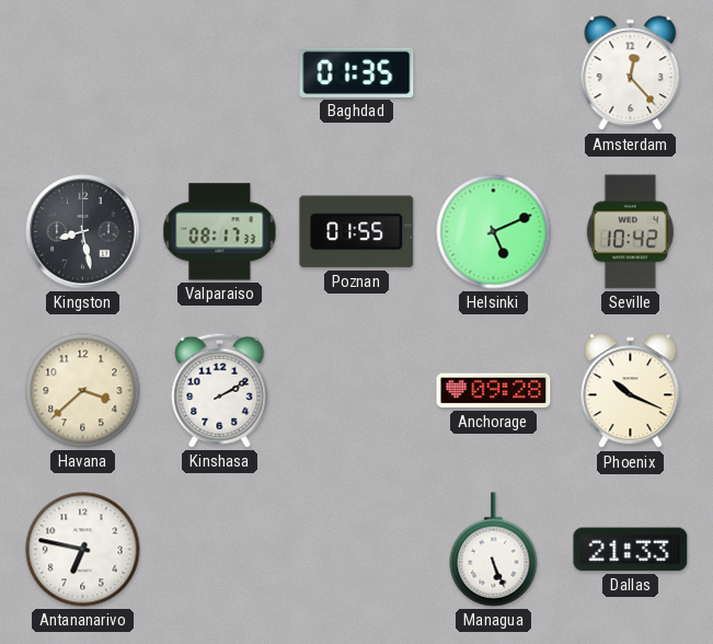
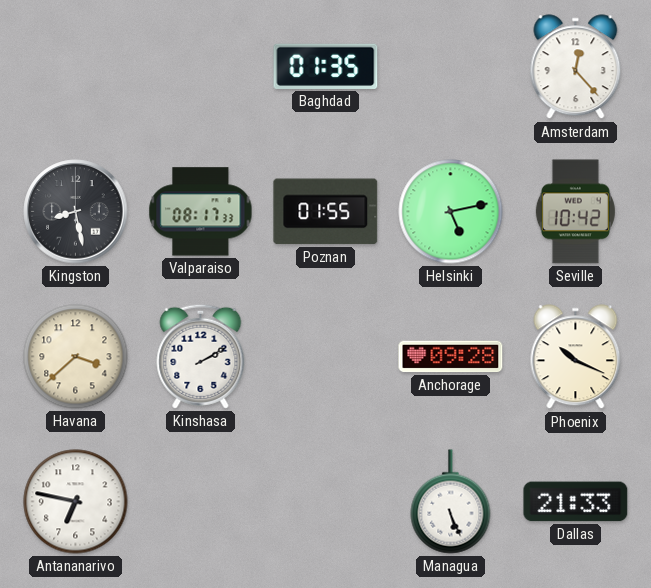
Helsinki: 5:11 -> 5:13
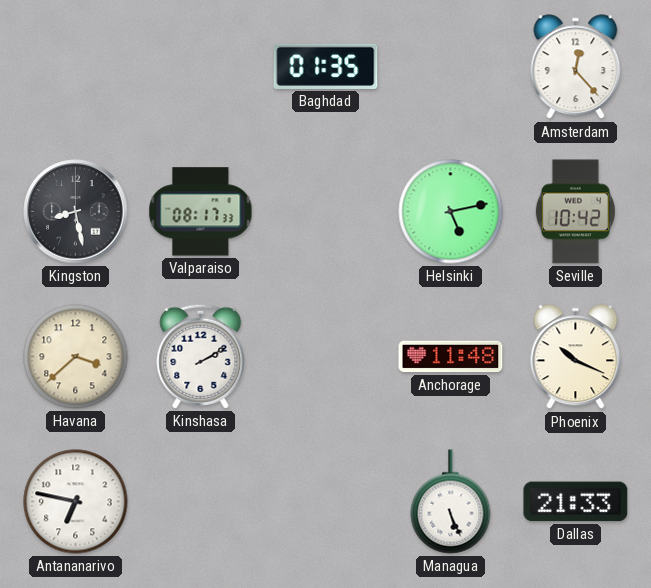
Poznan: 01:55 -> none
Anchorage: 09:28 -> 11:48
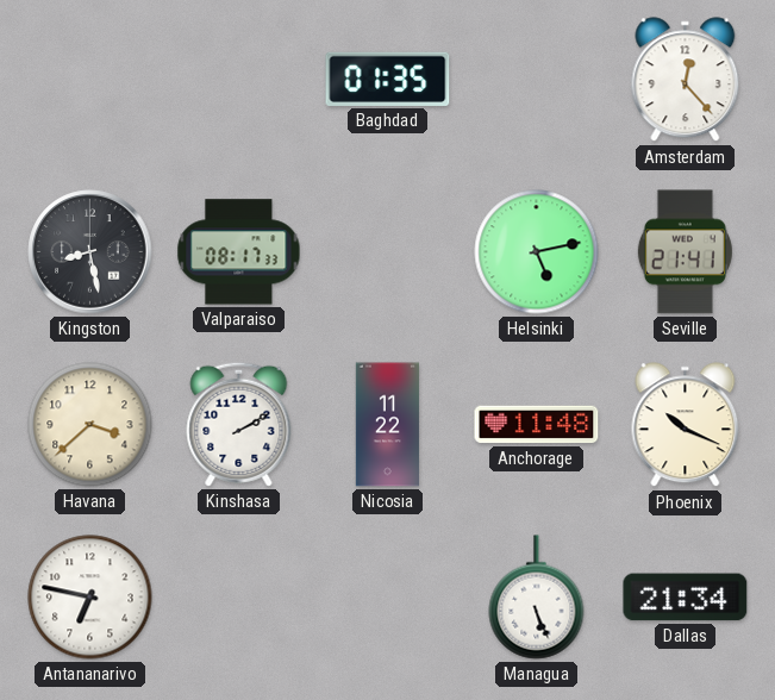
Seville: 10:42 -> 21:41
Nicosia: none -> 11:22
Dallas: 21:33 -> 21:34
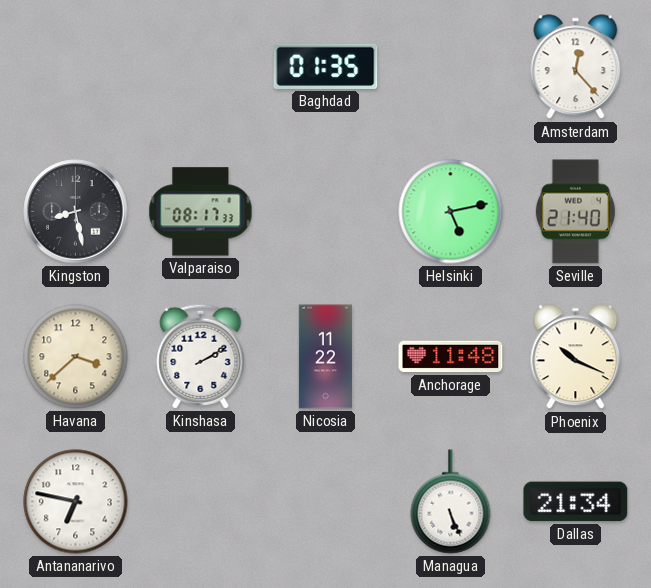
Seville: 21:41 -> 21:40
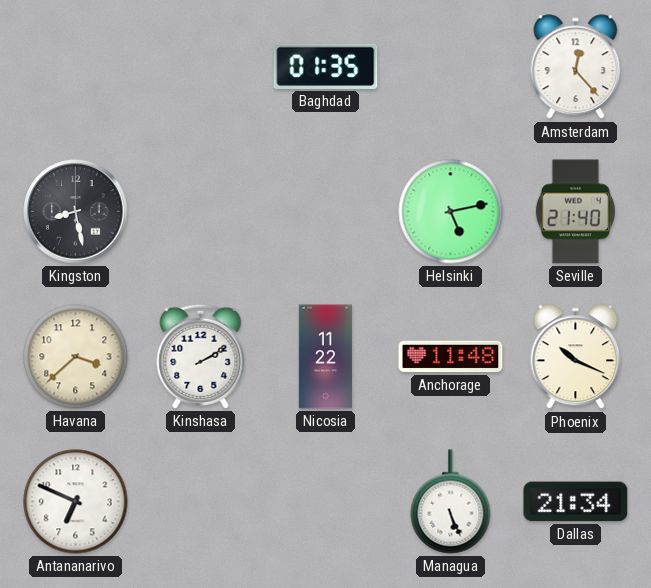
Valparaiso: 08:17 -> none
Antananarivo: 6:47 -> 6:49
